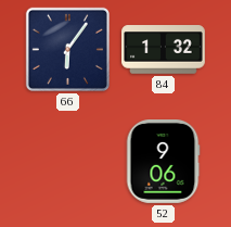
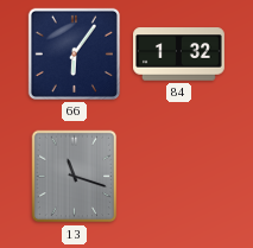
13: none -> 11:18
52: 9:06 -> none
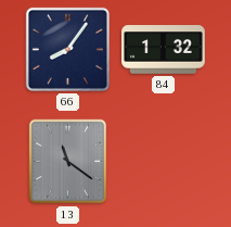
66: 6:06 -> 8:06
13: 11:18 -> 11:21
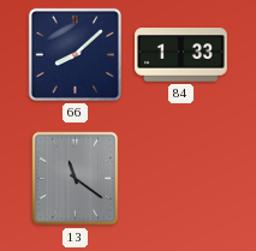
66: 8:06 -> 8:08
84: 1:32 -> 1:33
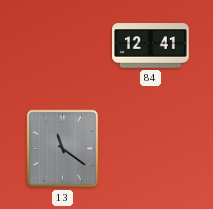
66: 8:08 -> none
84: 1:33 -> 12:41
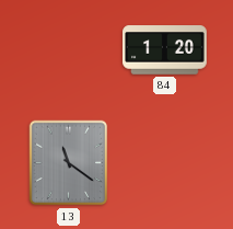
84: 12:41 -> 1:20
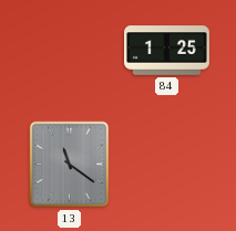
84: 1:20 -> 1:25
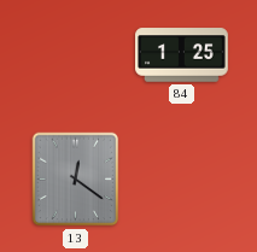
13: 11:21 -> 12:21
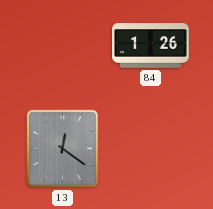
84: 1:25 -> 1:26
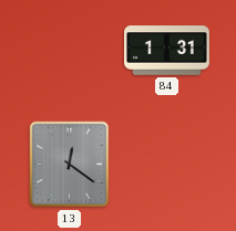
84: 1:26 -> 1:31
